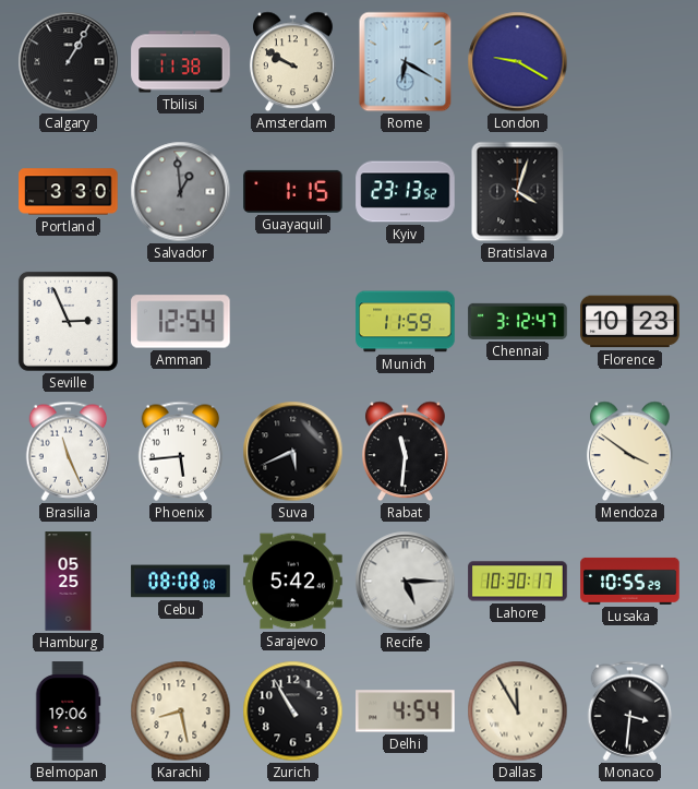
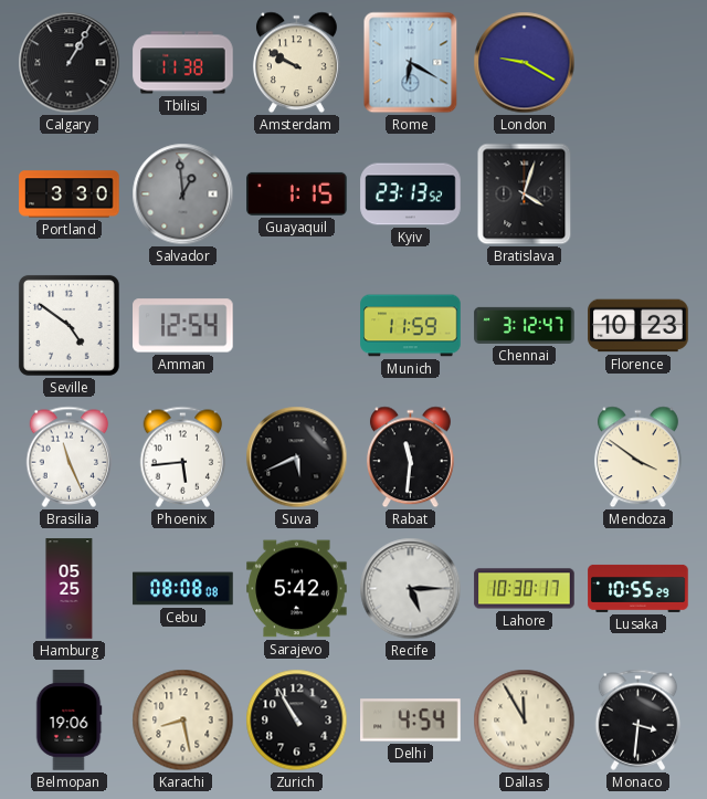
Seville: 2:56 -> 4:51
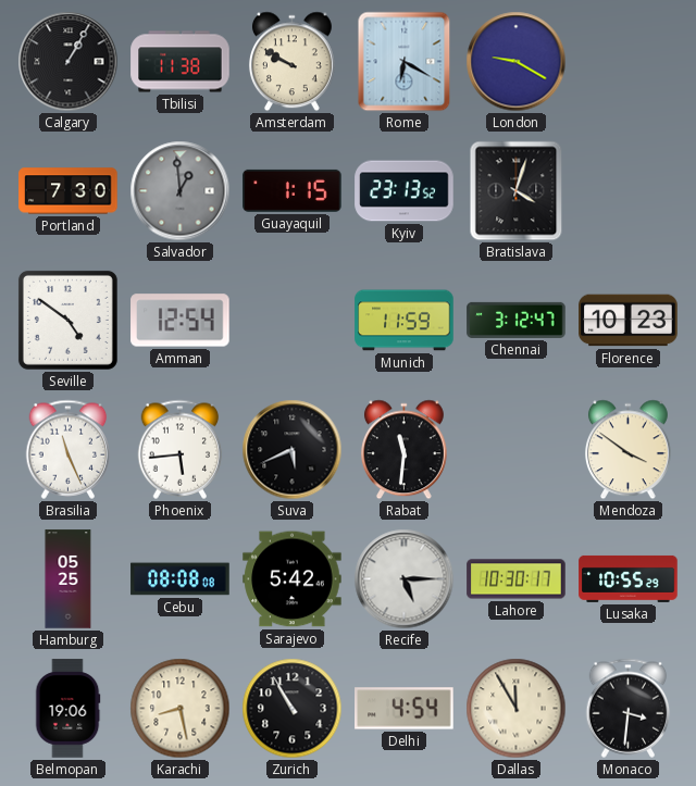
Portland: 3:30 -> 7:30
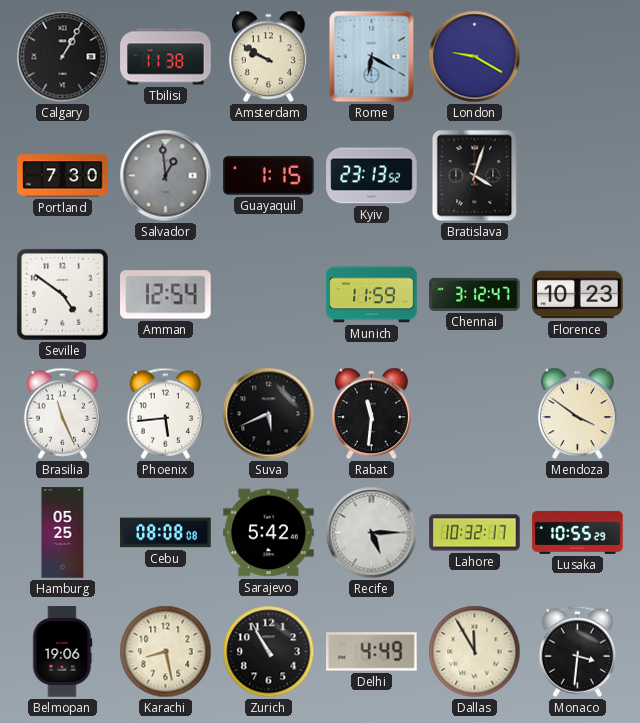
Lahore: 10:30 -> 10:32
Delhi: 4:54 -> 4:49
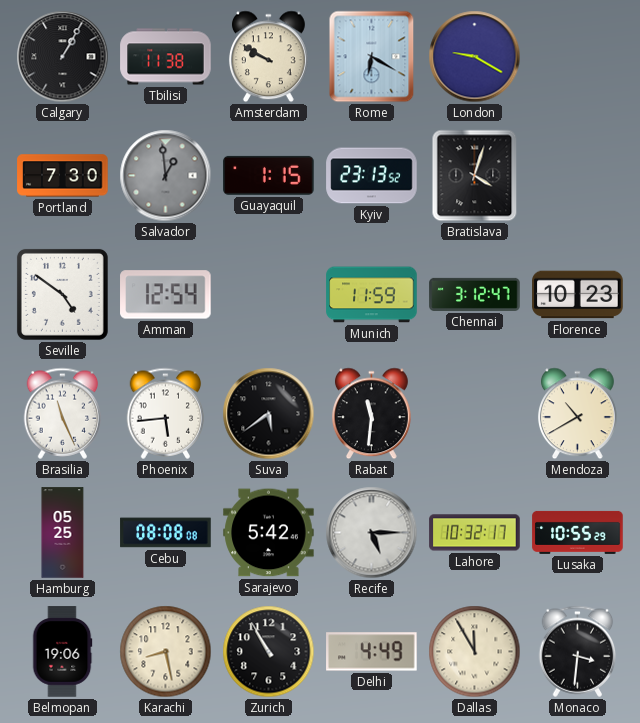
Suva: 5:41 -> 5:39
Mendoza: 3:51 -> 10:40
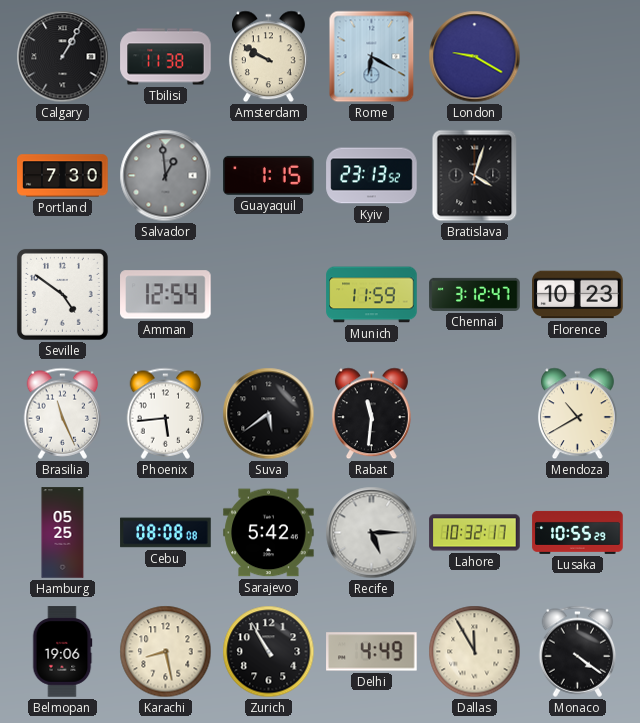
Monaco: 3:31 -> 4:21
